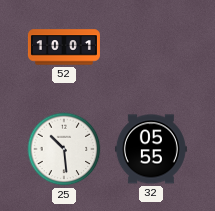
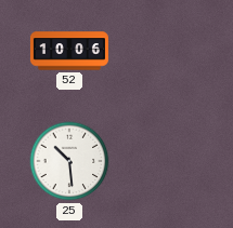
52: 10:01 -> 10:06
32: 05:55 -> none
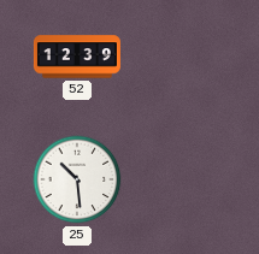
52: 10:06 -> 12:39
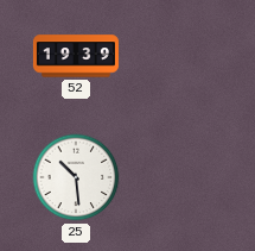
52: 12:39 -> 19:39
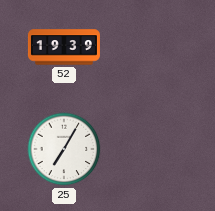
25: 10:29 -> 7:05
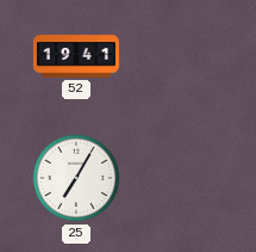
52: 19:39 -> 19:41
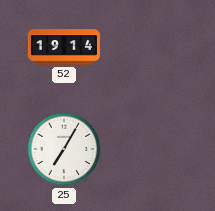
52: 19:41 -> 19:14
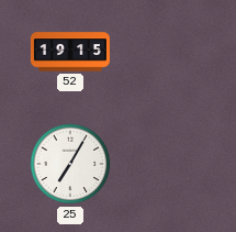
52: 19:14 -> 19:15
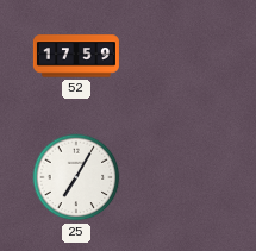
52: 19:15 -> 17:59
